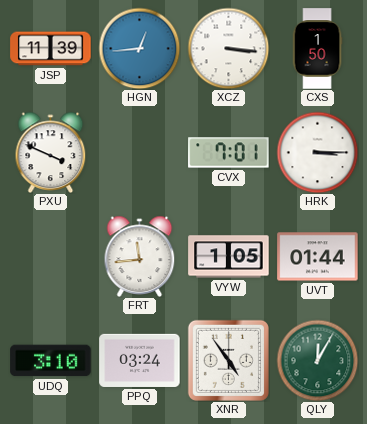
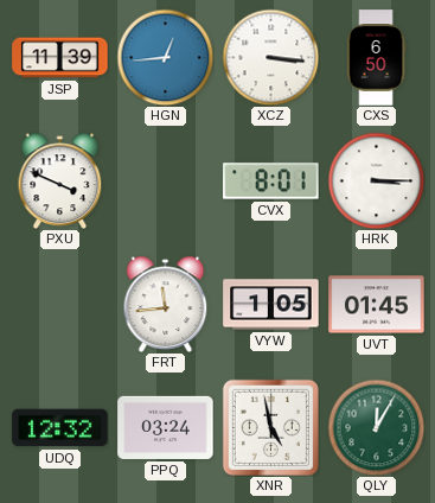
CXS: 1:50 -> 6:50
CVX: 7:01 -> 8:01
UVT: 01:44 -> 01:45
UDQ: 3:10 -> 12:32
XNR: 4:54 -> 4:58
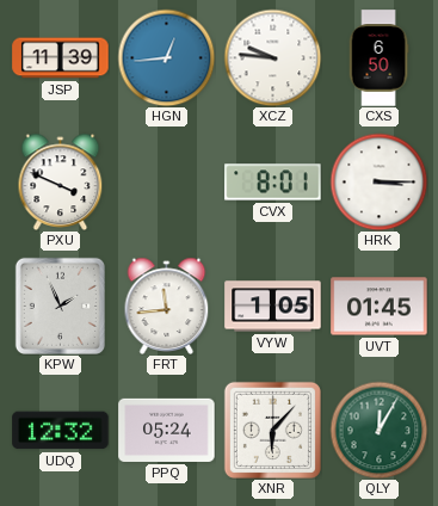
XCZ: 3:16 -> 9:46
KPW: none -> 1:56
PPQ: 03:24 -> 05:24
XNR: 4:58 -> 6:07
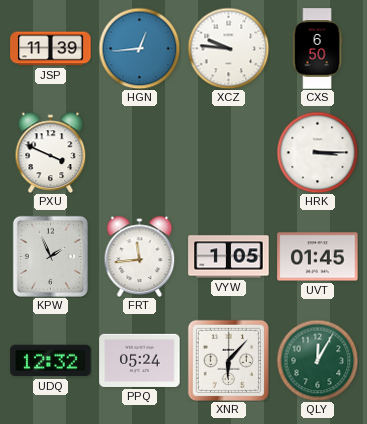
CVX: 8:01 -> none
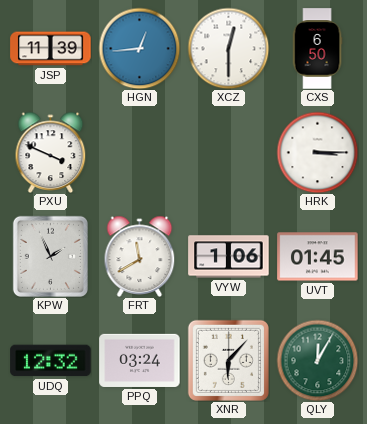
XCZ: 9:46 -> 12:30
FRT: 11:44 -> 11:40
VYW: 1:05 -> 1:06
PPQ: 05:24 -> 03:24
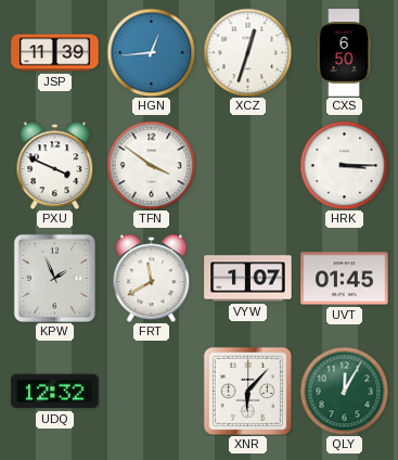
XCZ: 12:30 -> 12:33
TFN: none -> 3:51
VYW: 1:06 -> 1:07
PPQ: 03:24 -> none
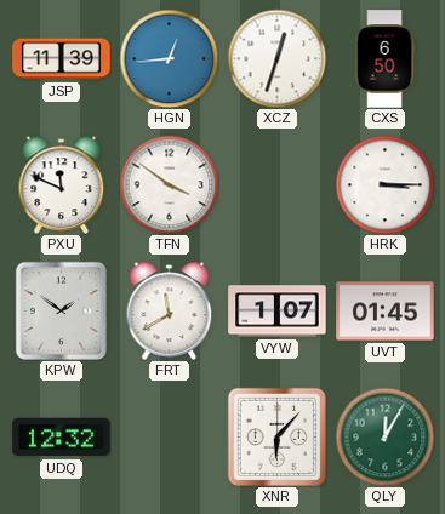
PXU: 3:49 -> 11:49
KPW: 1:56 -> 1:51
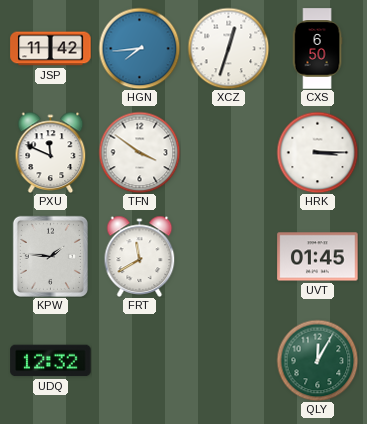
JSP: 11:39 -> 11:42
HGN: 12:44 -> 7:44
KPW: 1:51 -> 1:46
VYW: 1:07 -> none
XNR: 6:07 -> none
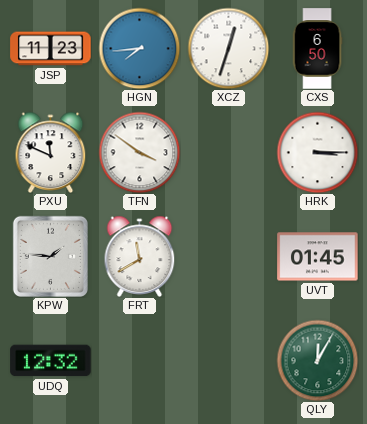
JSP: 11:42 -> 11:23
